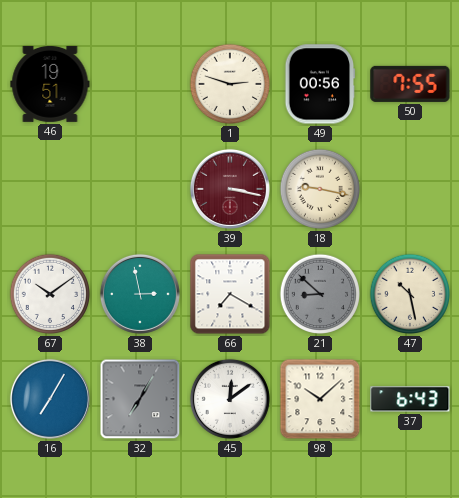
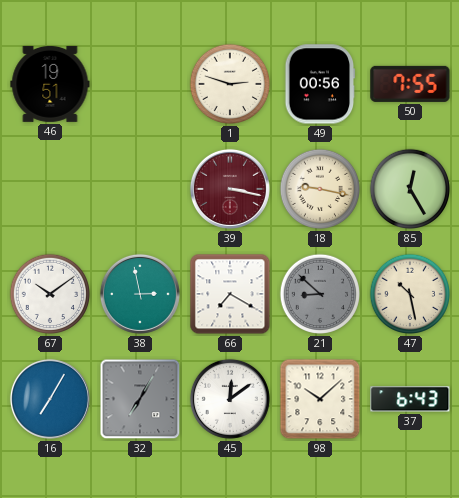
85: none -> 12:25
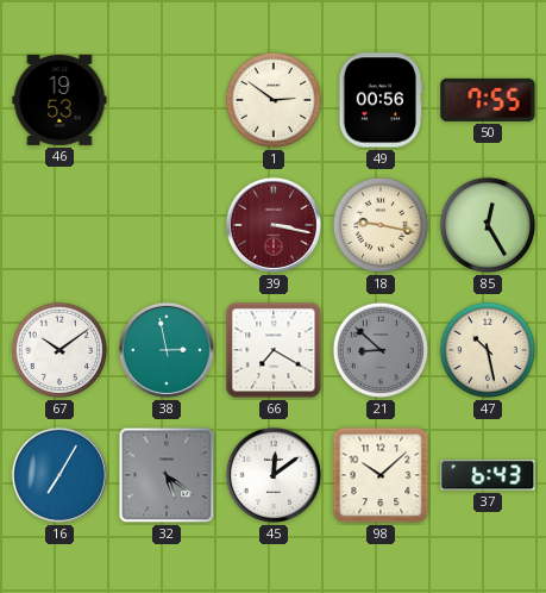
46: 19:51 -> 19:53
1: 2:48 -> 2:51
32: 7:05 -> 5:21
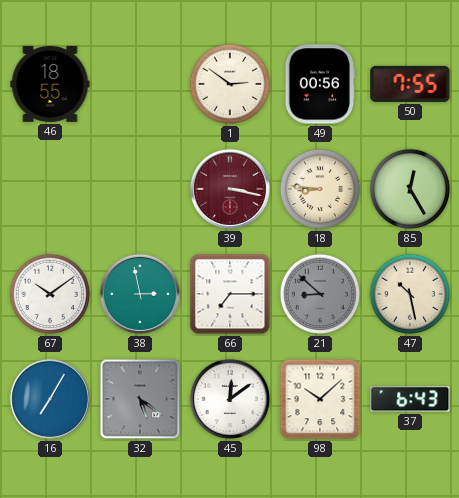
46: 19:53 -> 18:55
18: 9:17 -> 8:46
66: 7:20 -> 7:15
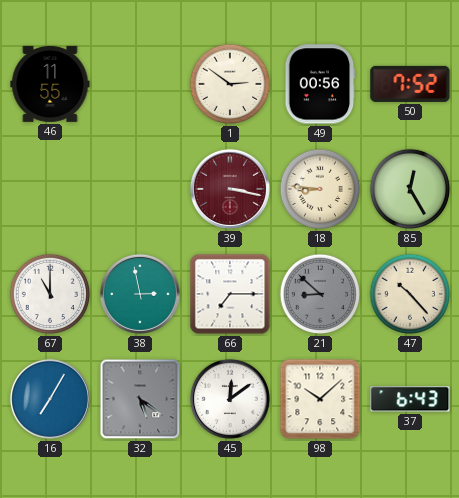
46: 18:55 -> 11:55
50: 7:55 -> 7:52
67: 10:09 -> 11:00
47: 10:28 -> 10:23
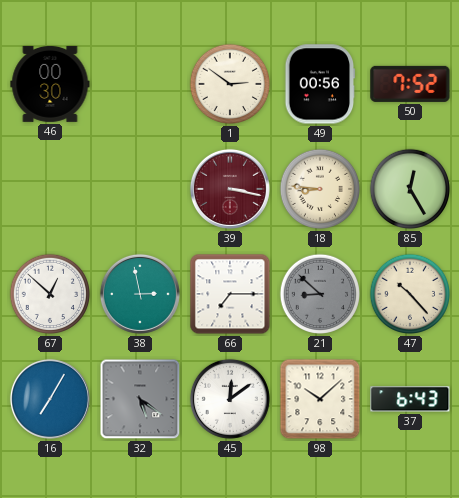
46: 11:55 -> 00:30
67: 11:00 -> 12:52
